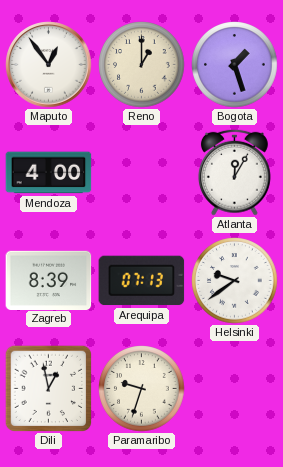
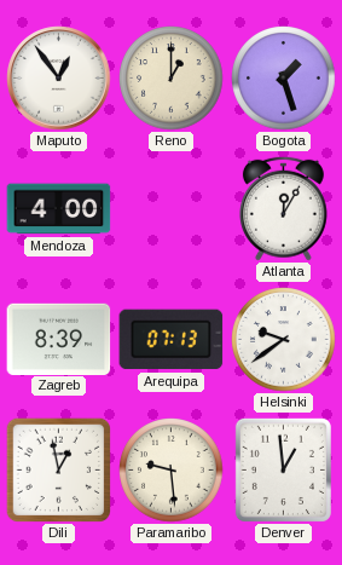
Paramaribo: 9:33 -> 9:29
Denver: none -> 12:59
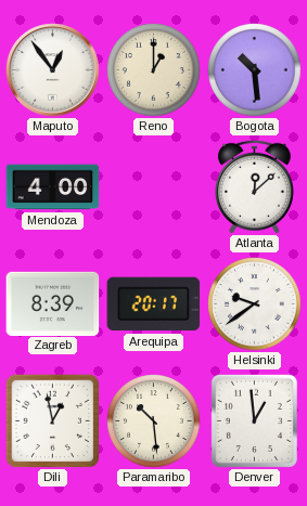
Bogota: 1:27 -> 10:29
Atlanta: 12:05 -> 12:08
Arequipa: 07:13 -> 20:17
Paramaribo: 9:29 -> 10:29
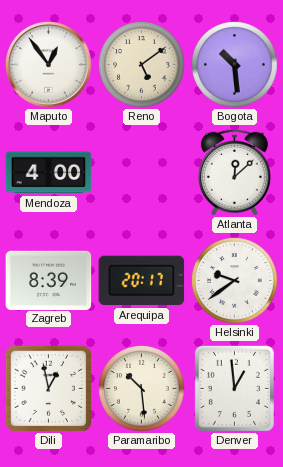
Reno: 1:00 -> 5:09
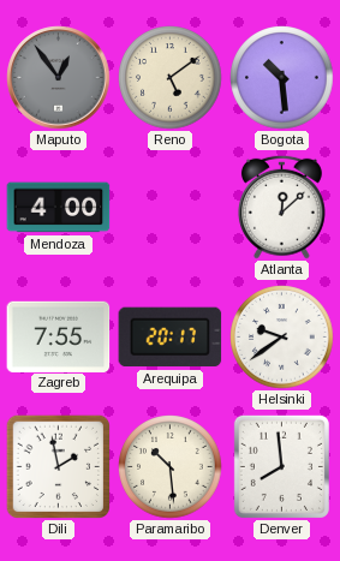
Maputo dial: white -> grey
Zagreb: 8:39 -> 7:55
Dili: 12:58 -> 1:58
Denver: 12:59 -> 7:59
